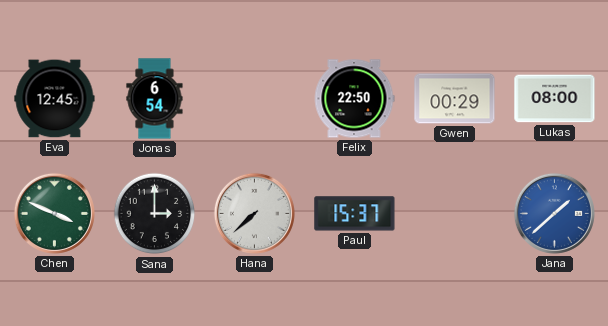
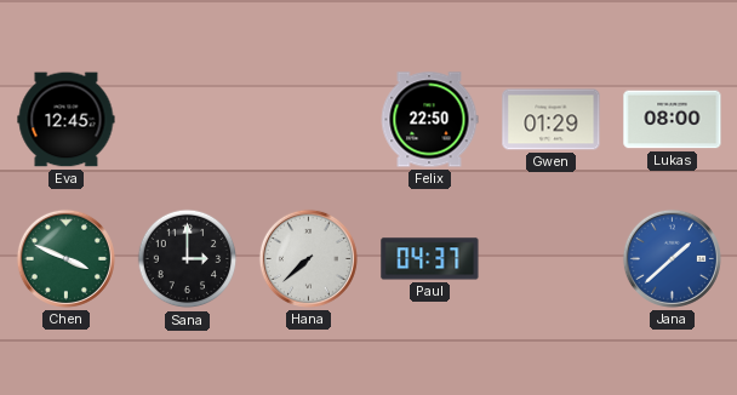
Jonas: 6:54 -> none
Gwen: 00:29 -> 01:29
Paul: 15:37 -> 04:37
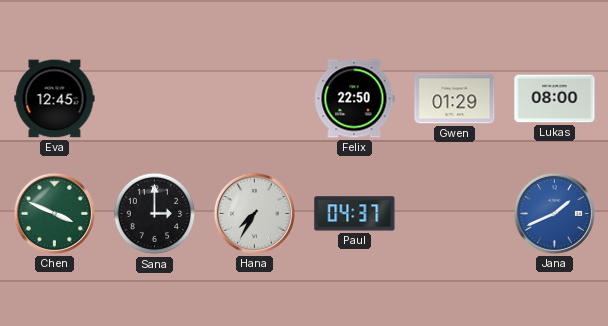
Hana: 7:38 -> 7:35
Jana: 1:38 -> 1:41
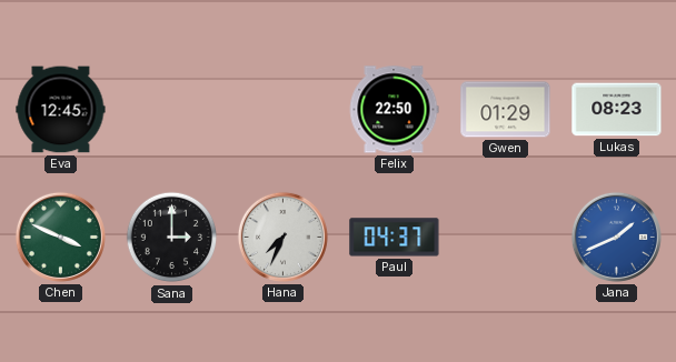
Lukas: 08:00 -> 08:23
Hana: 7:35 -> 7:34
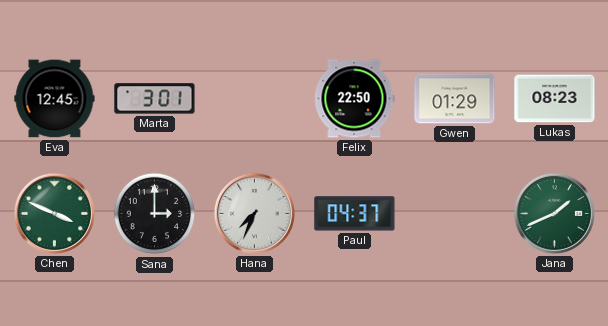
Marta: none -> 3:01
Jana dial: blue -> green
